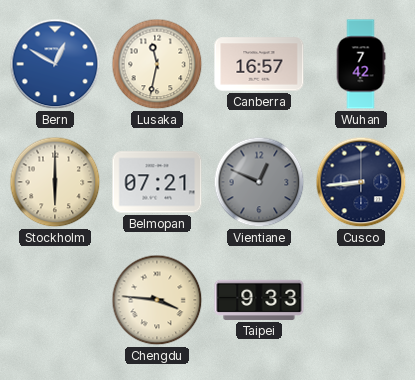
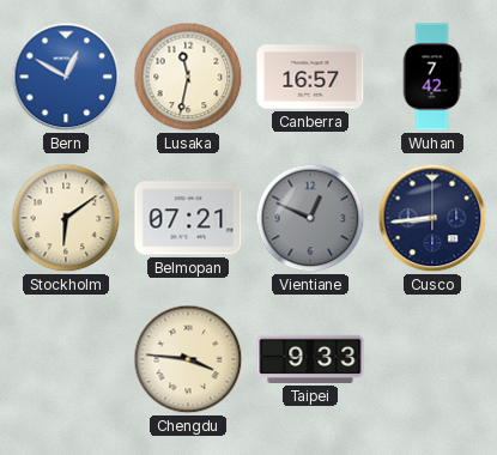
Stockholm: 6:00 -> 6:09
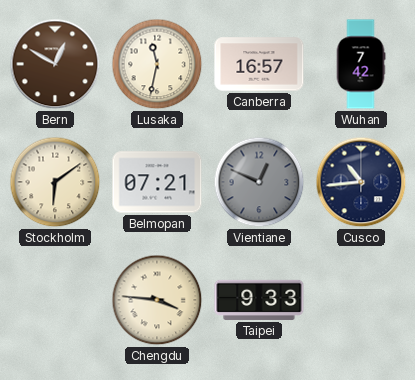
Bern dial: blue -> brown
Cusco: 8:44 -> 10:44
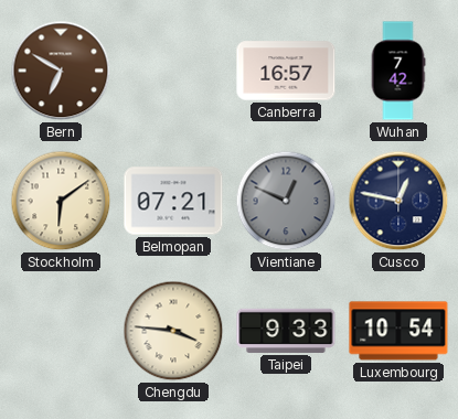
Bern: 12:50 -> 6:50
Lusaka: 11:32 -> none
Cusco: 10:44 -> 12:47
Luxembourg: none -> 10:54
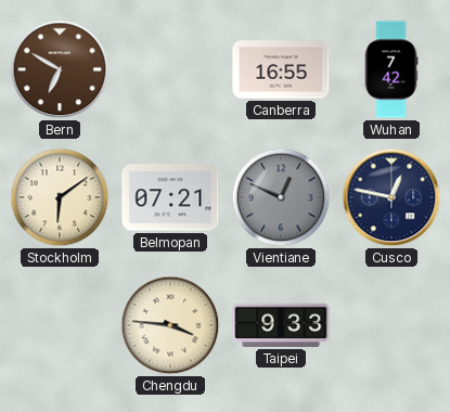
Canberra: 16:57 -> 16:55
Luxembourg: 10:54 -> none
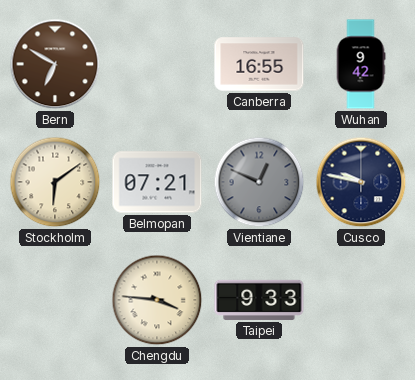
Wuhan: 7:42 -> 9:42
Cusco: 12:47 -> 9:47
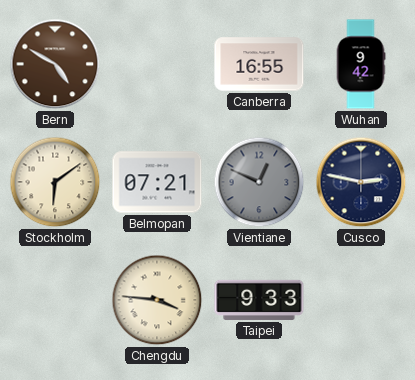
Bern: 6:50 -> 4:50
Cusco: 9:47 -> 2:47
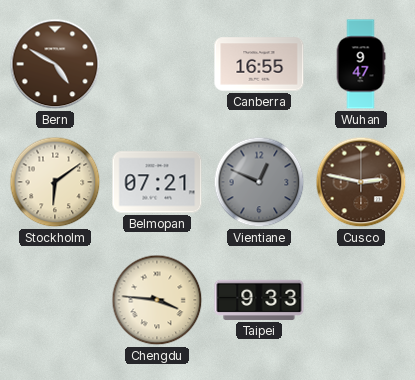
Wuhan: 9:42 -> 9:47
Cusco dial: navy -> brown
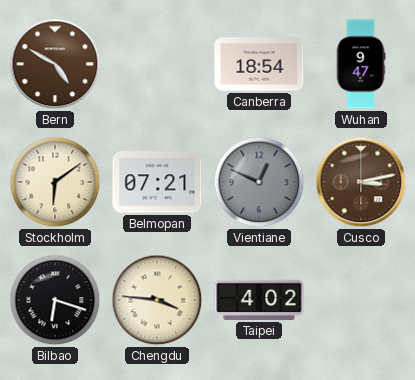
Canberra: 16:55 -> 18:54
Cusco: 2:47 -> 3:13
Bilbao: none -> 6:18
Taipei: 9:33 -> 4:02
